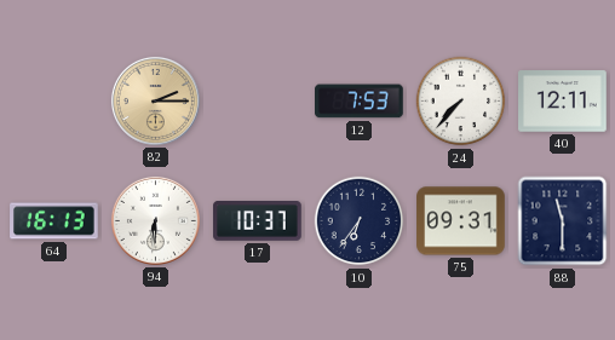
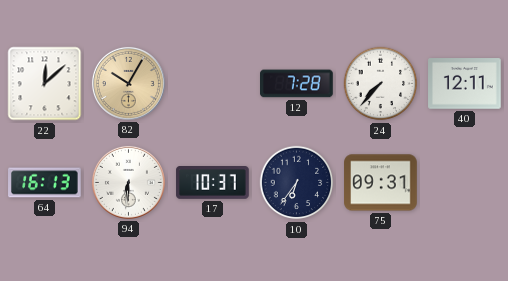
22: none -> 12:08
82: 2:15 -> 10:05
12: 7:53 -> 7:28
88: 11:30 -> none
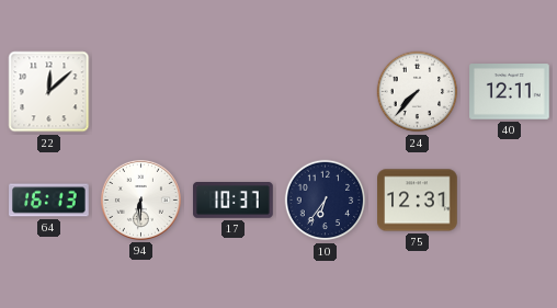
82: 10:05 -> none
12: 7:28 -> none
75: 09:31 -> 12:31
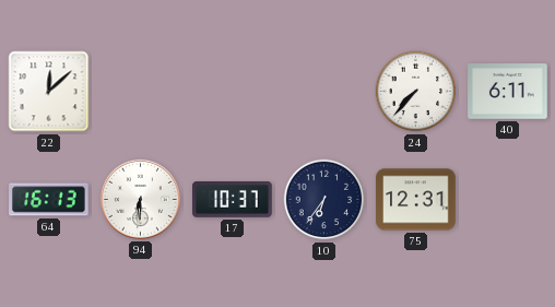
40: 12:11 -> 6:11
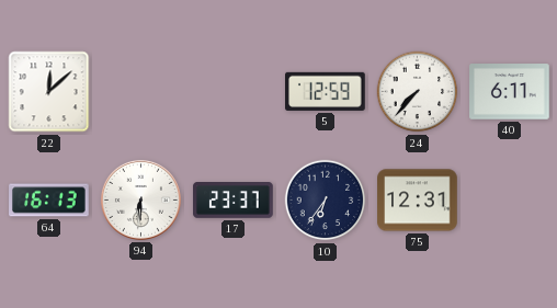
5: none -> 12:59
17: 10:37 -> 23:37
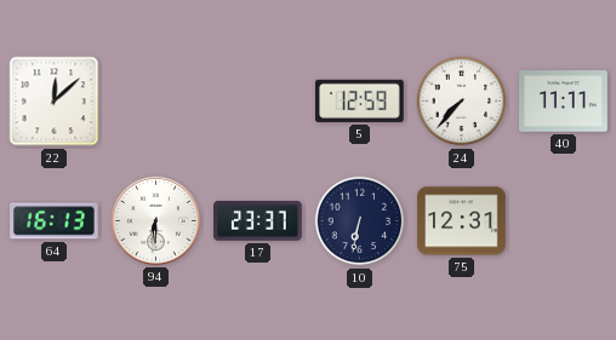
40: 6:11 -> 11:11
10: 6:36 -> 6:32
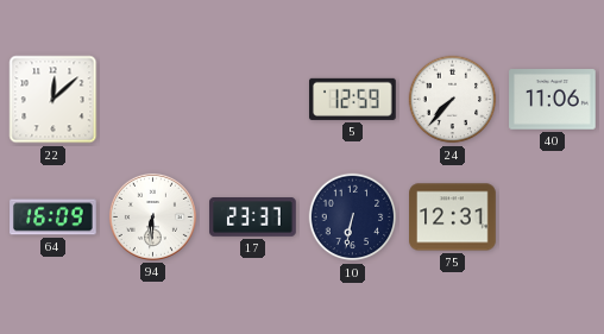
40: 11:11 -> 11:06
64: 16:13 -> 16:09
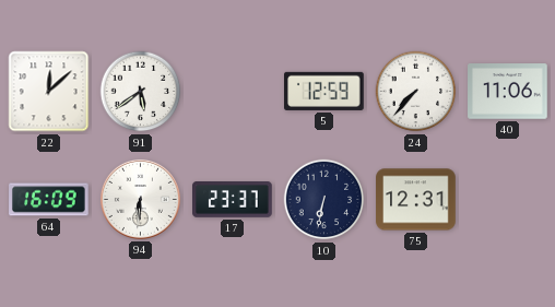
91: none -> 5:39
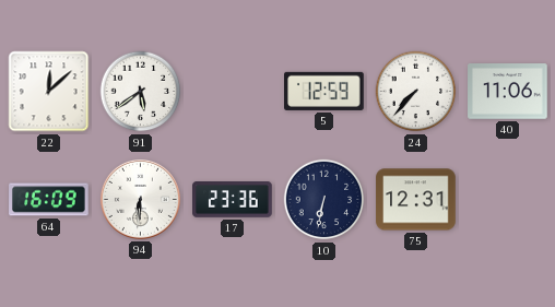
17: 23:37 -> 23:36
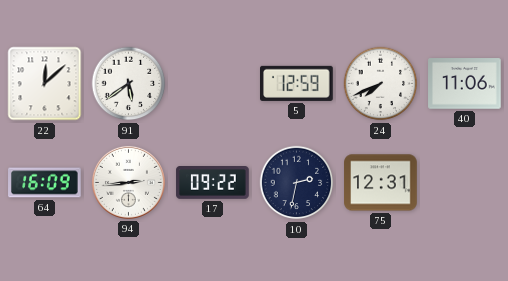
24: 7:37 -> 7:41
94: 6:31 -> 2:44
17: 23:36 -> 09:22
10: 6:32 -> 2:32
